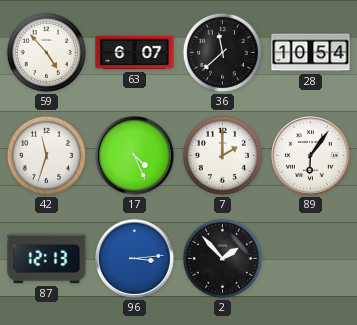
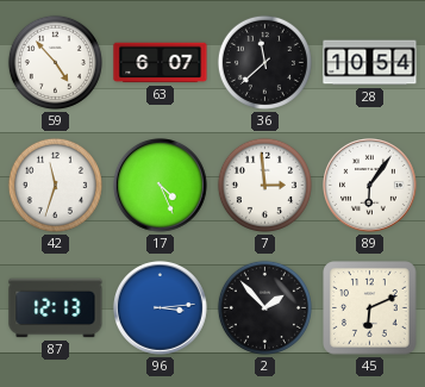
7: 2:00 -> 2:59
45: none -> 6:11
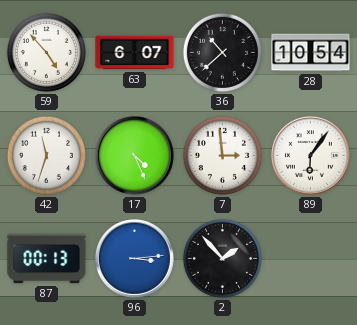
36: 11:38 -> 10:38
87: 12:13 -> 00:13
45: 6:11 -> none
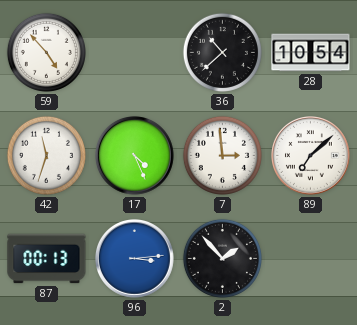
63: 6:07 -> none
89: 6:06 -> 7:08
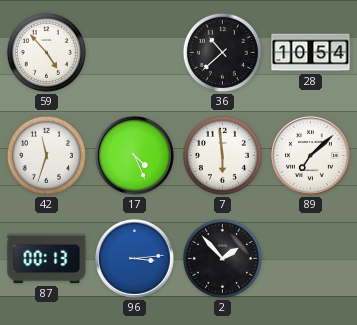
7: 2:59 -> 5:59
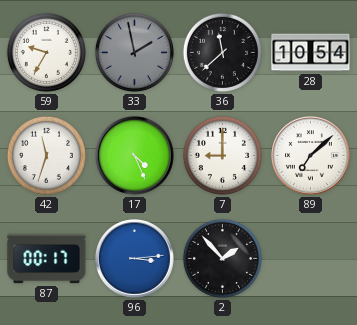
59: 4:53 -> 9:35
33: none -> 1:58
36: 10:38 -> 11:38
7: 5:59 -> 9:00
87: 00:13 -> 00:17
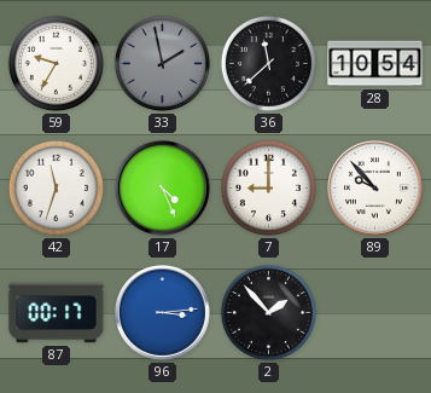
89: 7:08 -> 9:53
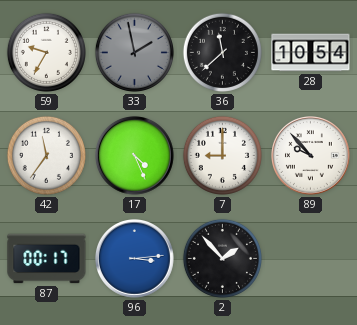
42: 11:33 -> 11:36
